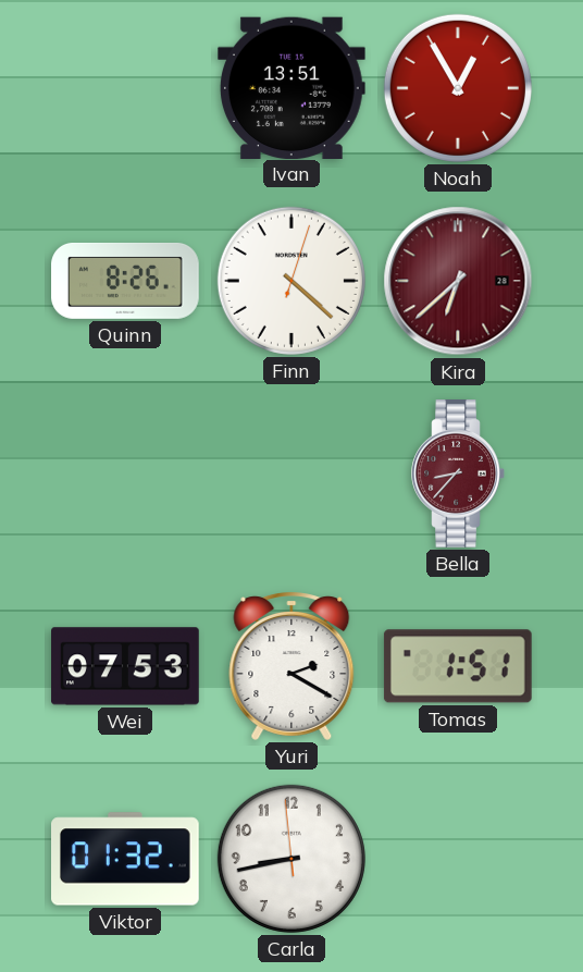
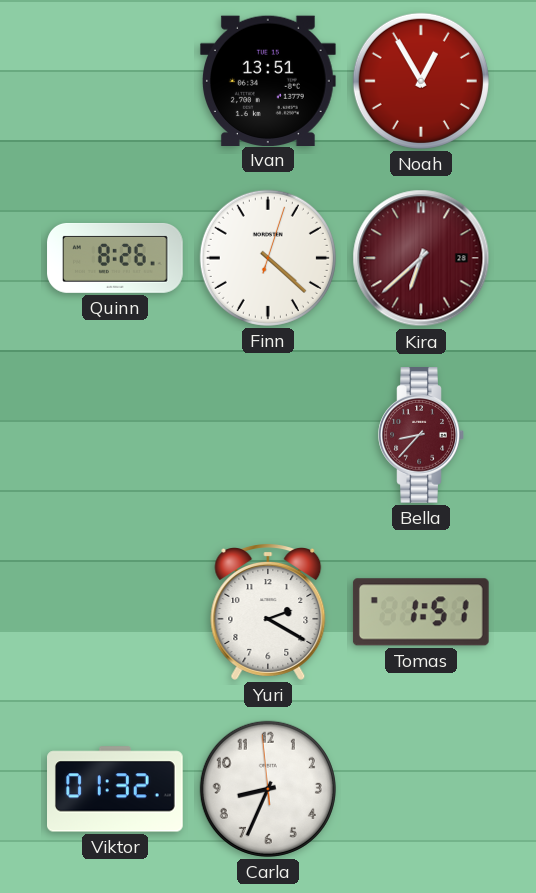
Wei: 07:53 -> none
Carla: 8:42 -> 8:33
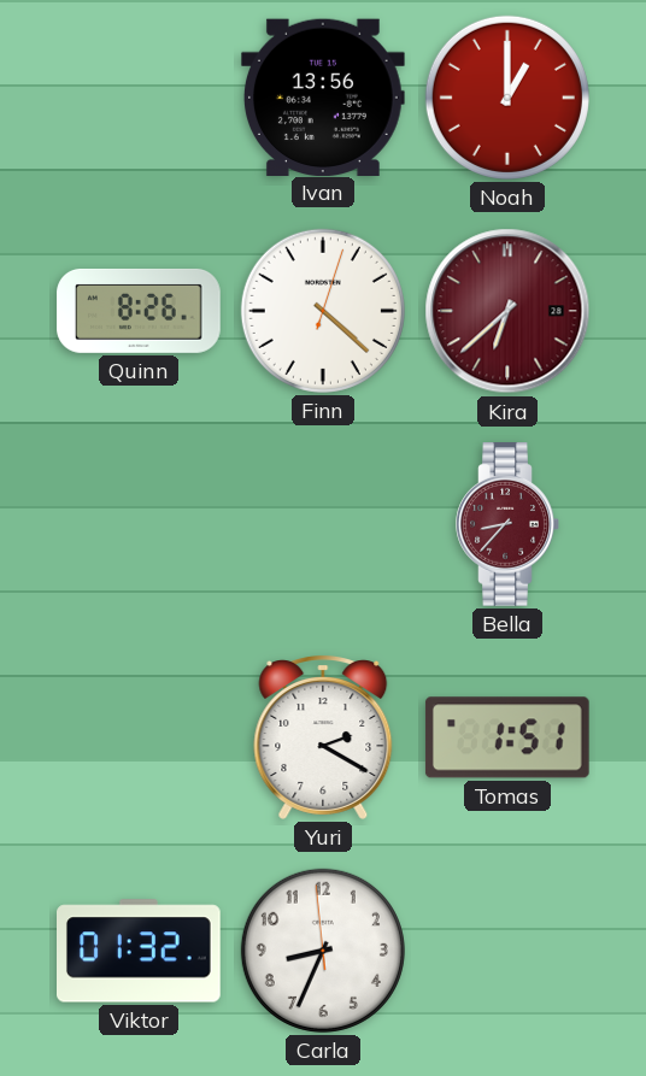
Ivan: 13:51 -> 13:56
Noah: 12:55 -> 1:00
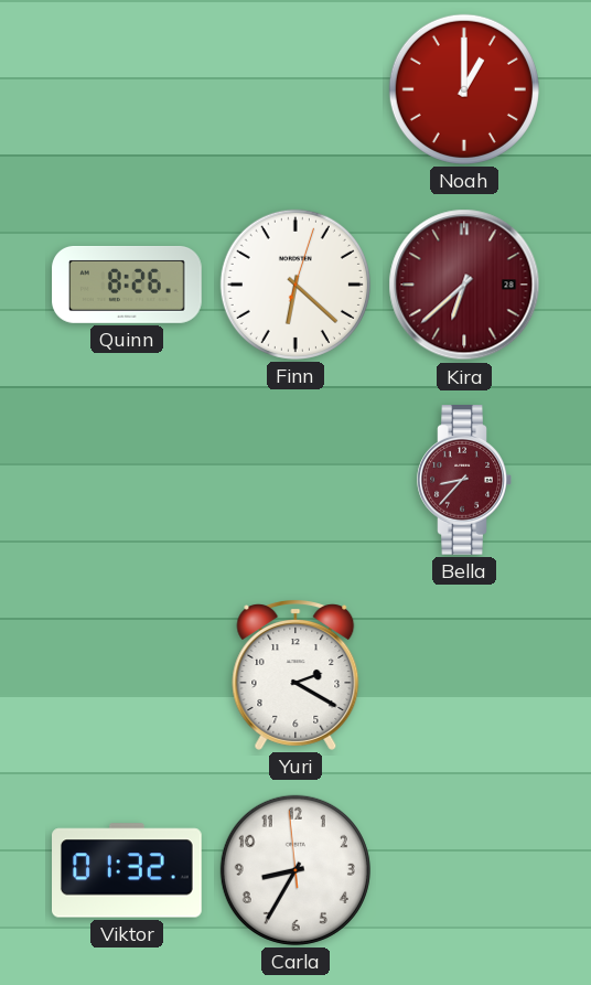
Ivan: 13:56 -> none
Finn: 4:22 -> 6:22
Tomas: 1:51 -> none
Carla: 8:33 -> 8:34
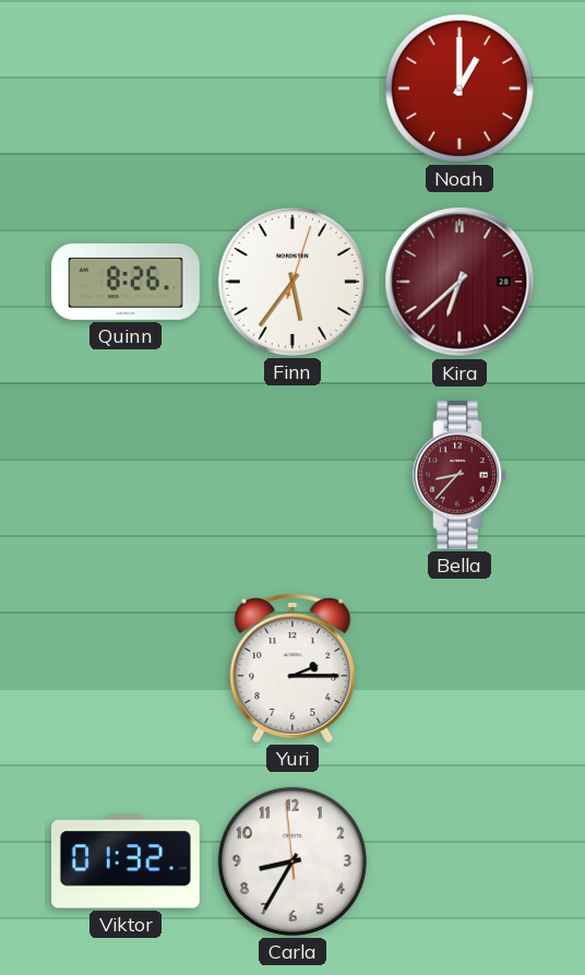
Finn: 6:22 -> 5:36
Yuri: 2:20 -> 2:15
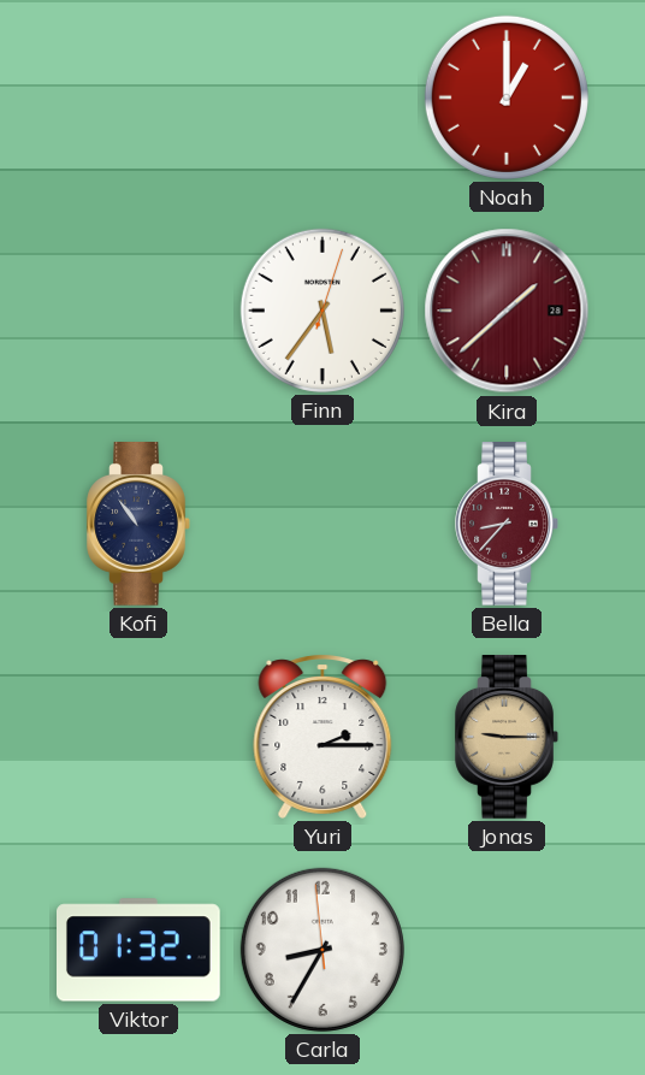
Quinn: 8:26 -> none
Kira: 6:38 -> 1:38
Kofi: none -> 10:54
Jonas: none -> 9:15
